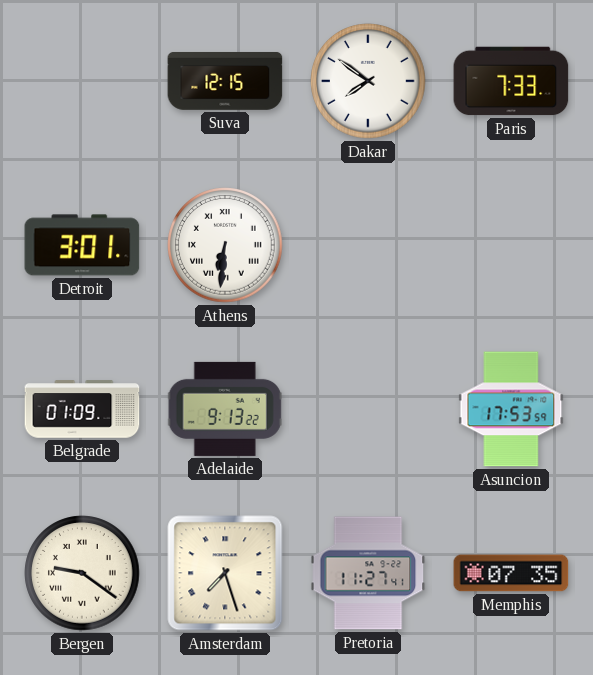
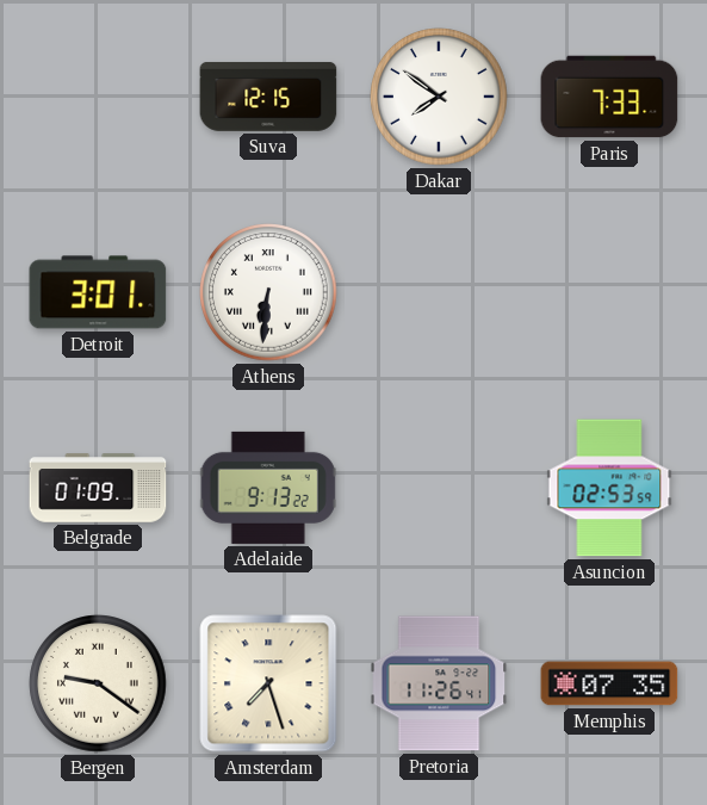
Asuncion: 17:53 -> 02:53
Pretoria: 11:27 -> 11:26
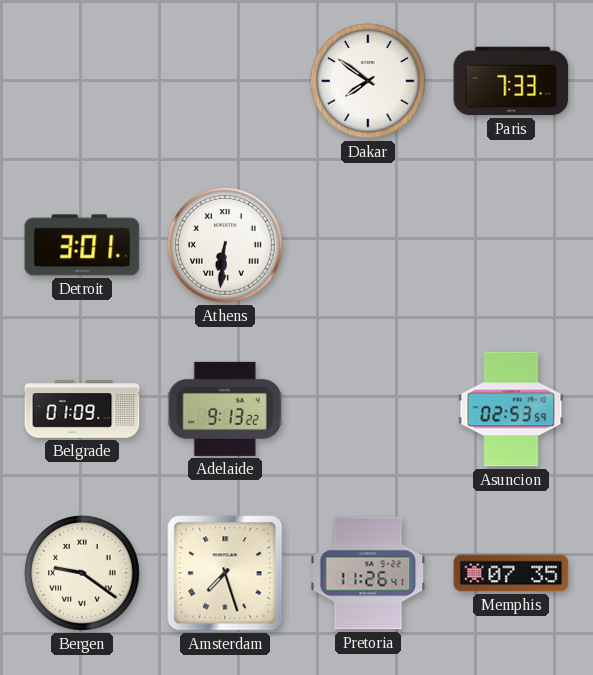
Suva: 12:15 -> none
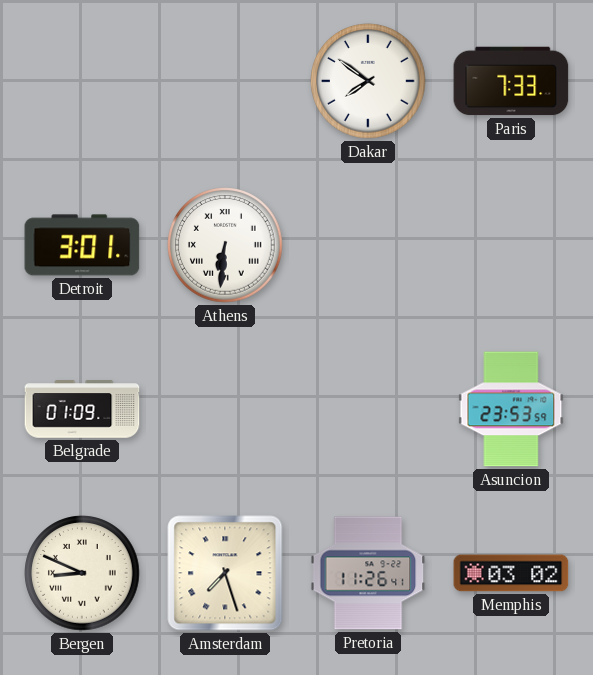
Adelaide: 9:13 -> none
Asuncion: 02:53 -> 23:53
Bergen: 9:21 -> 8:49
Memphis: 07:35 -> 03:02
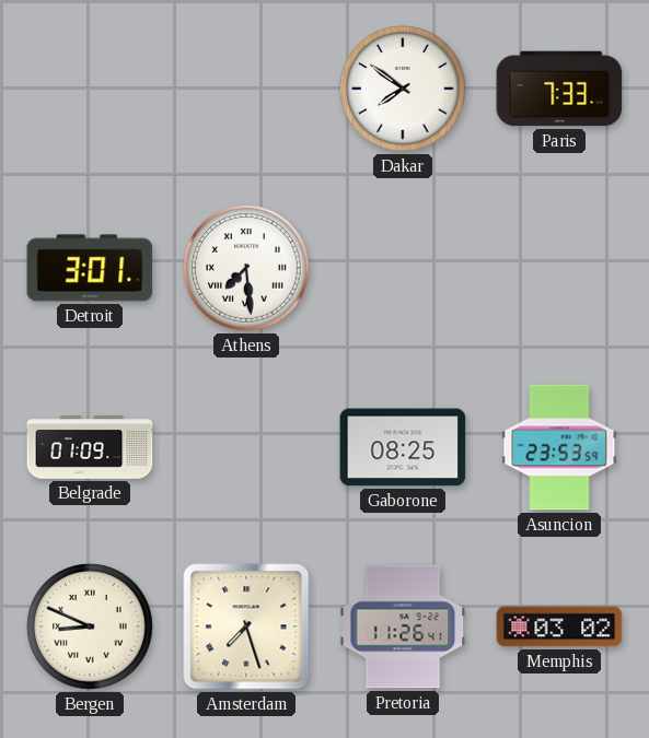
Athens: 6:31 -> 7:29
Gaborone: none -> 08:25
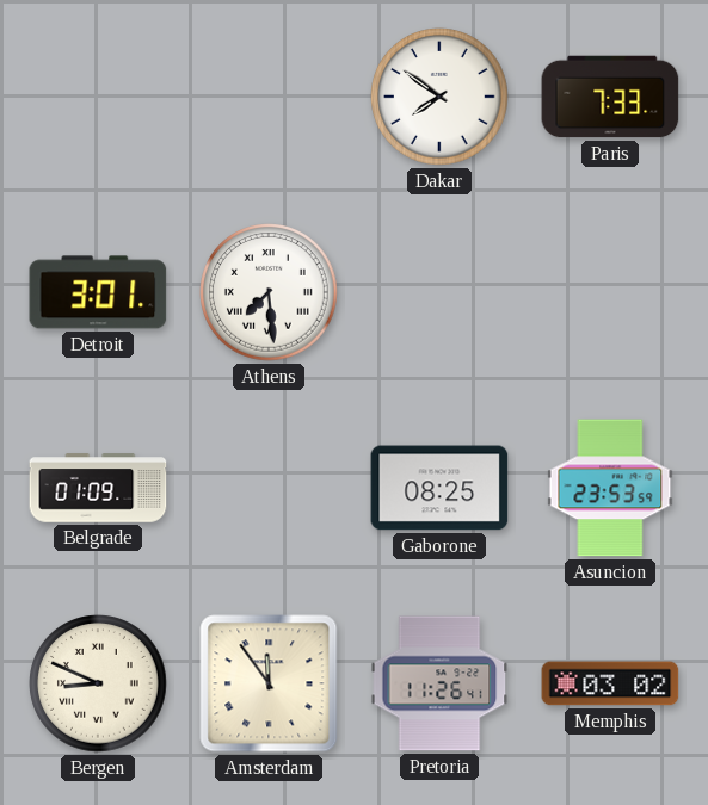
Amsterdam: 7:27 -> 11:54
